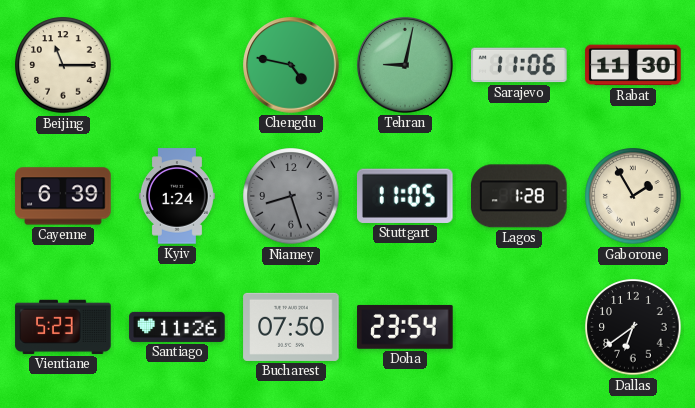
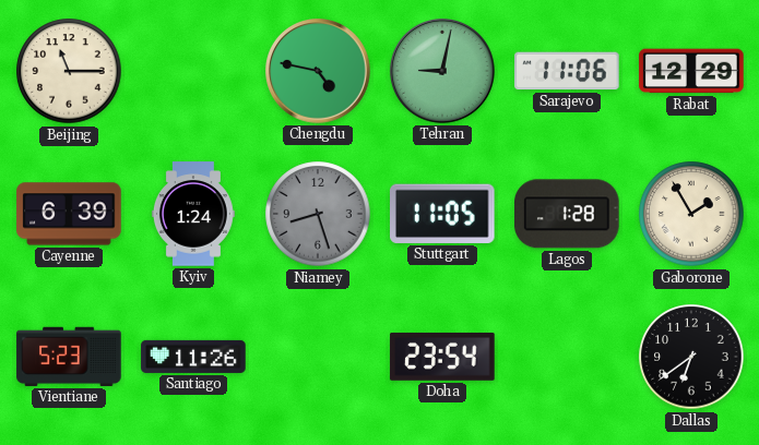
Rabat: 11:30 -> 12:29
Bucharest: 07:50 -> none
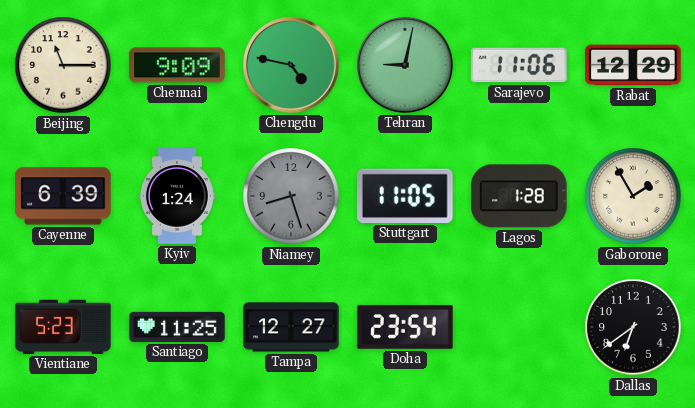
Chennai: none -> 9:09
Santiago: 11:26 -> 11:25
Tampa: none -> 12:27
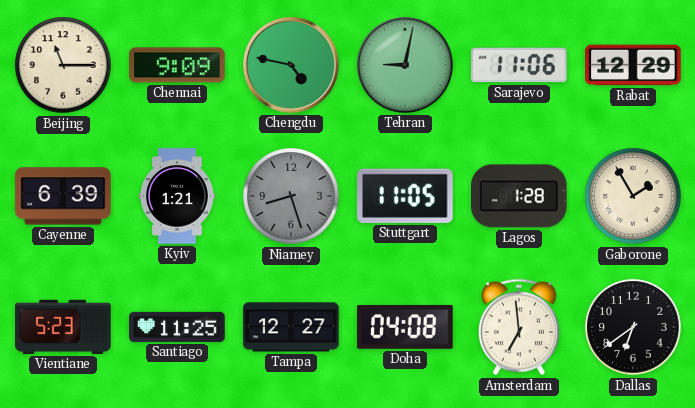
Kyiv: 1:24 -> 1:21
Doha: 23:54 -> 04:08
Amsterdam: none -> 6:59
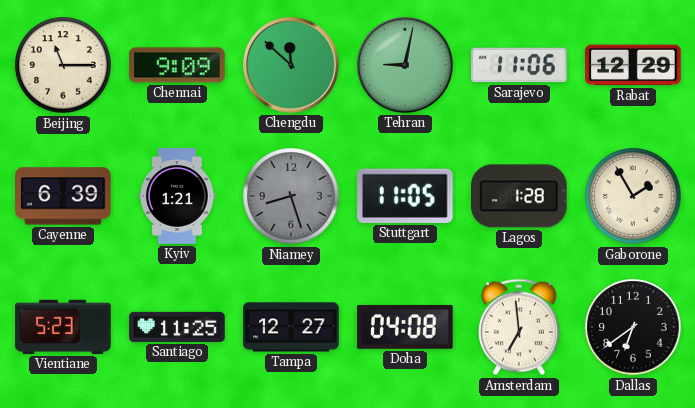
Chengdu: 4:47 -> 11:52
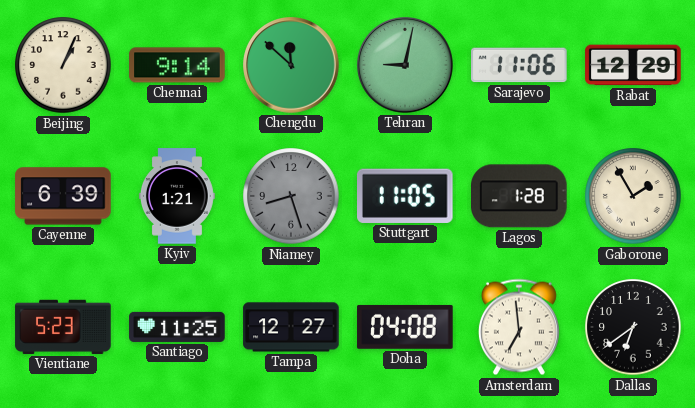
Beijing: 11:15 -> 1:04
Chennai: 9:09 -> 9:14
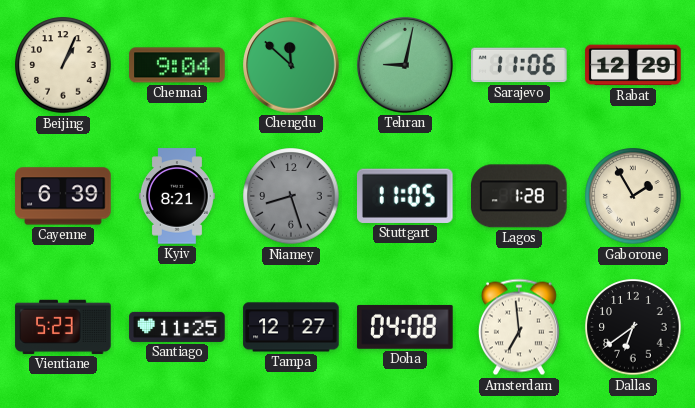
Chennai: 9:14 -> 9:04
Kyiv: 1:21 -> 8:21
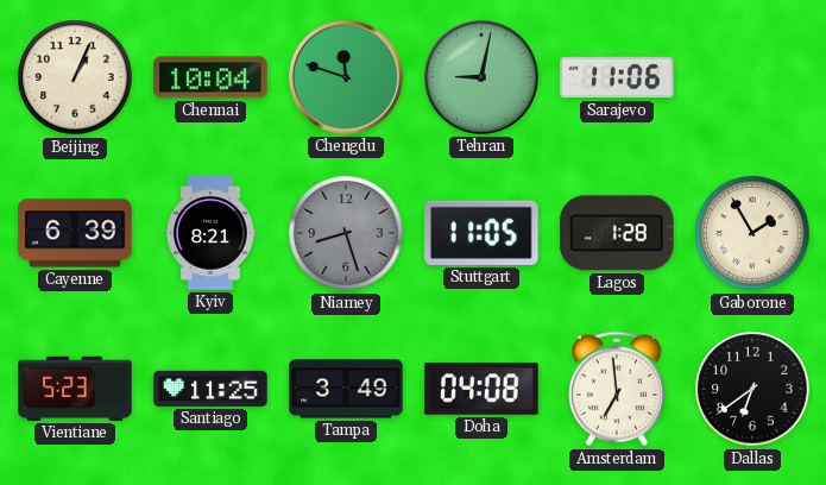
Chennai: 9:04 -> 10:04
Chengdu: 11:52 -> 11:48
Rabat: 12:29 -> none
Tampa: 12:27 -> 3:49
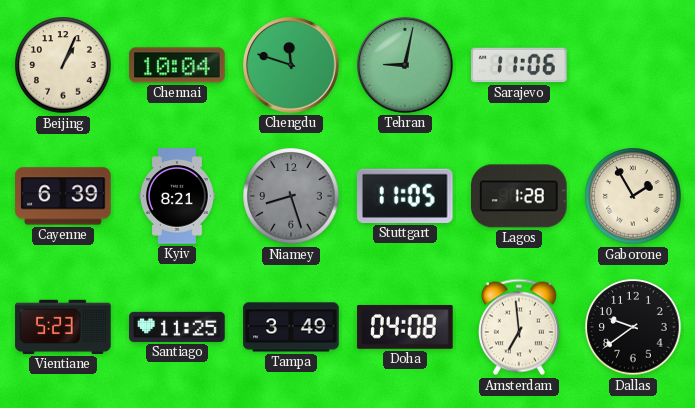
Dallas: 6:39 -> 9:39
